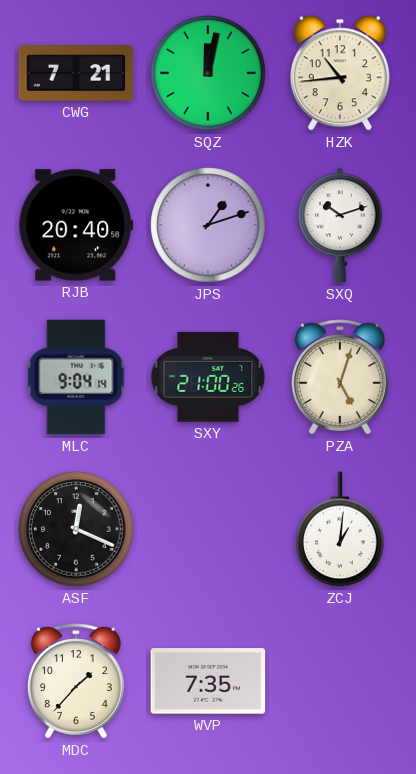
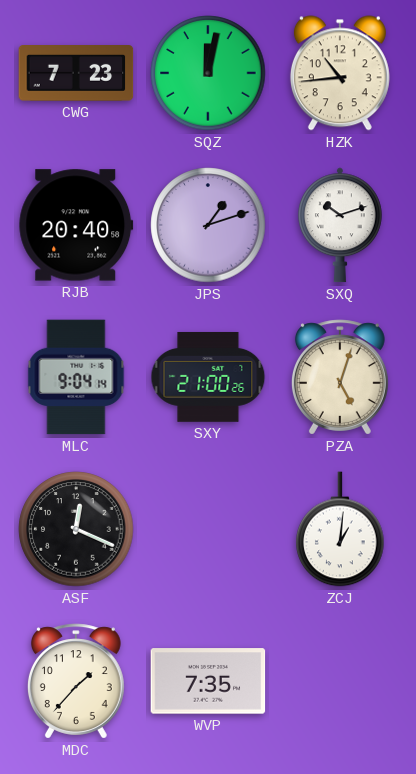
CWG: 7:21 -> 7:23
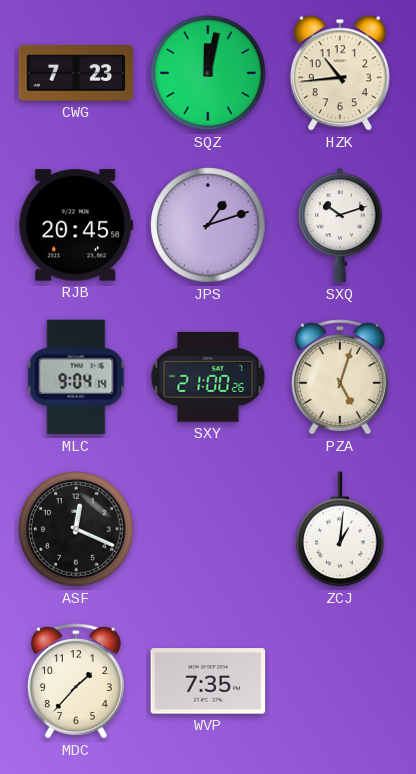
RJB: 20:40 -> 20:45
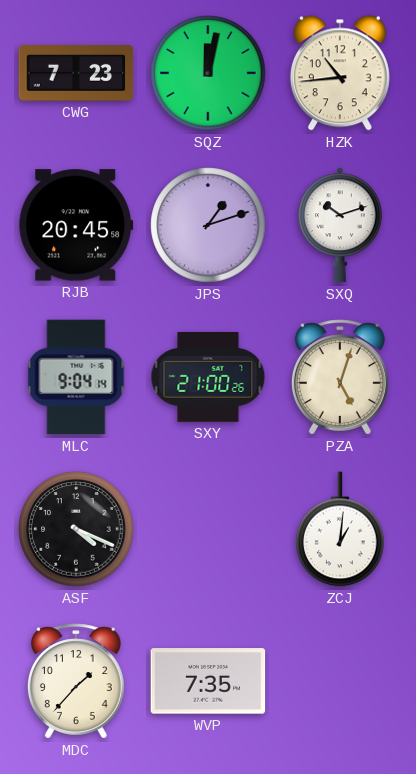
ASF: 12:19 -> 4:19
